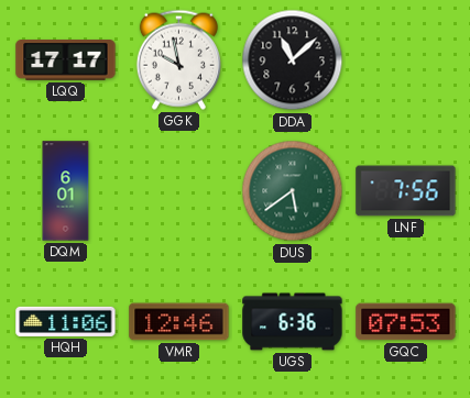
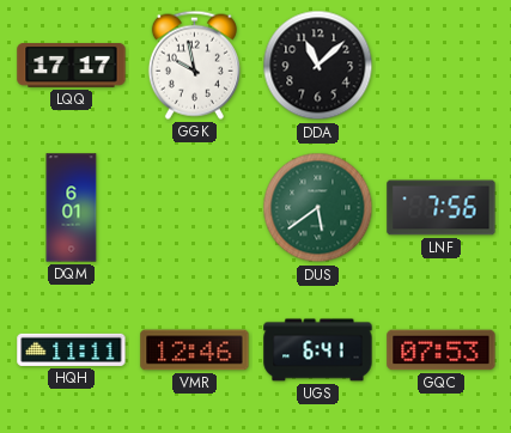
HQH: 11:06 -> 11:11
UGS: 6:36 -> 6:41
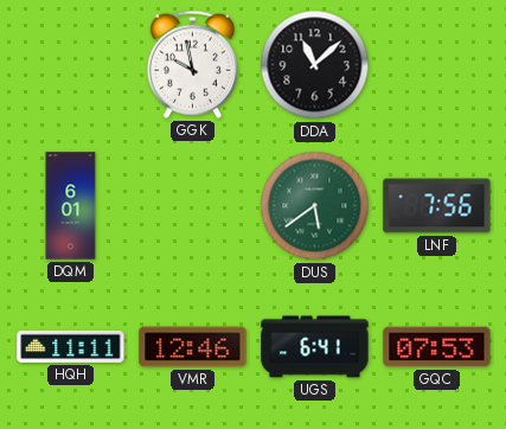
LQQ: 17:17 -> none
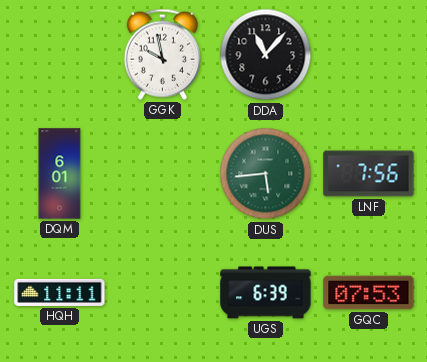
DDA: 11:08 -> 11:07
DUS: 5:39 -> 5:44
VMR: 12:46 -> none
UGS: 6:41 -> 6:39
